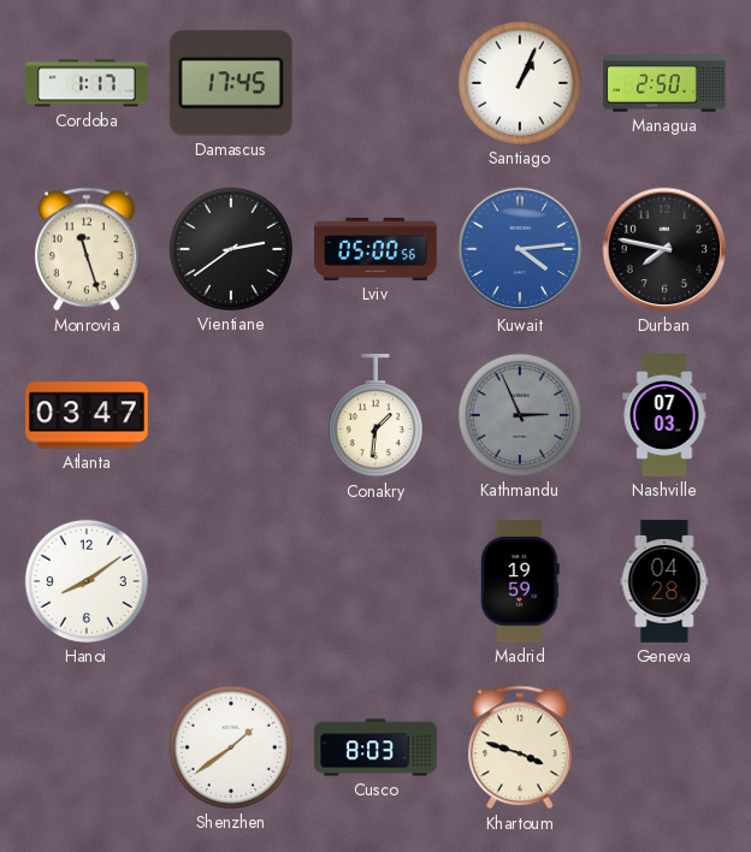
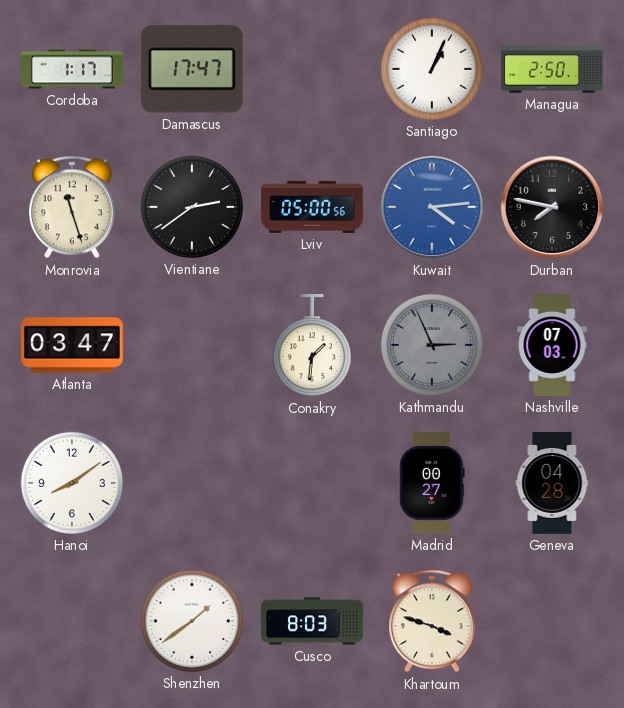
Damascus: 17:45 -> 17:47
Madrid: 19:59 -> 00:27
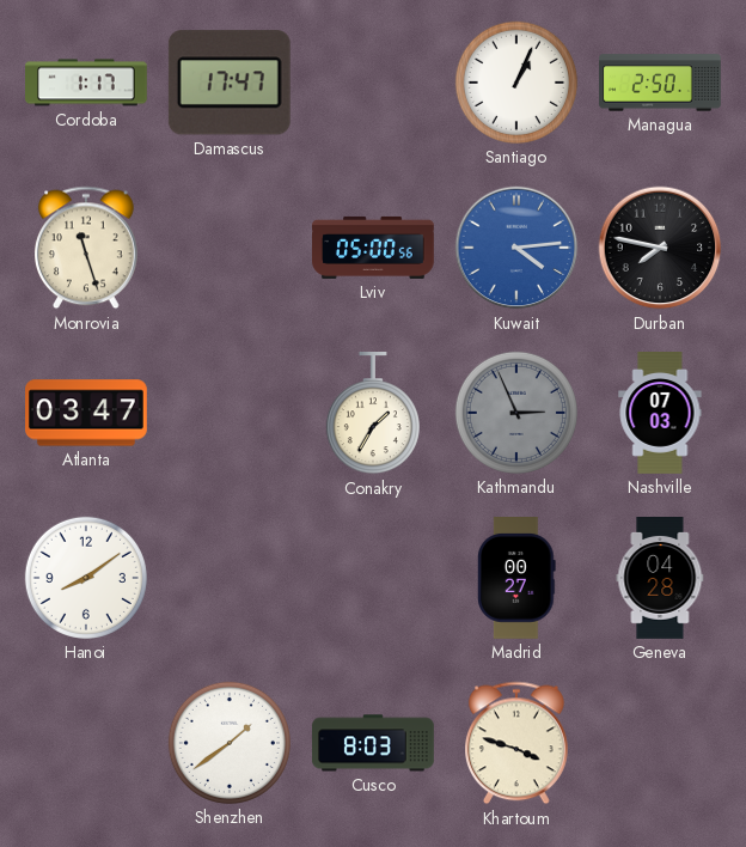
Vientiane: 2:39 -> none
Conakry: 1:31 -> 1:35
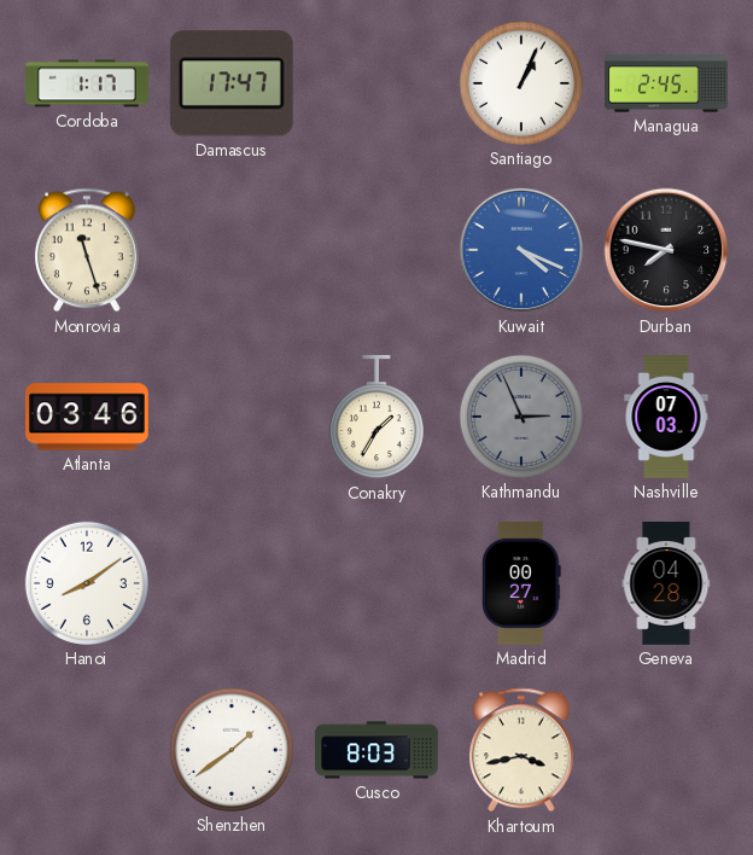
Managua: 2:50 -> 2:45
Lviv: 05:00 -> none
Kuwait: 4:14 -> 4:19
Atlanta: 03:47 -> 03:46
Khartoum: 3:48 -> 3:43
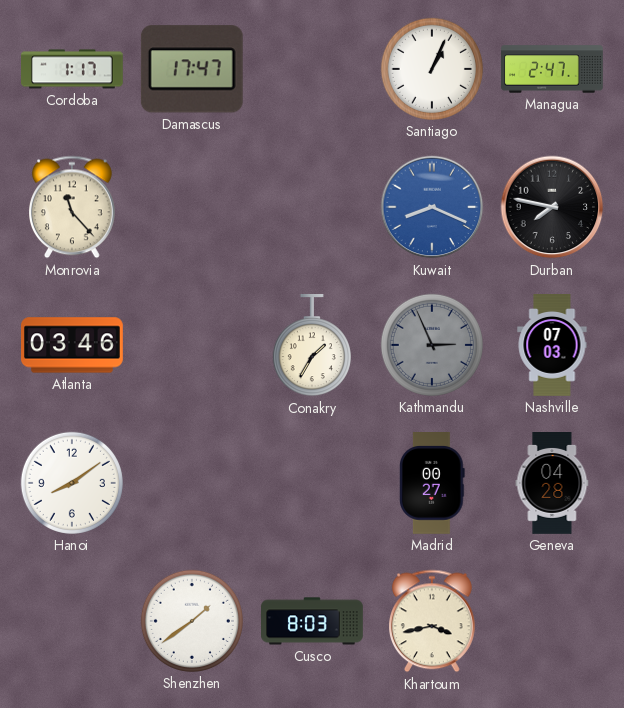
Managua: 2:45 -> 2:47
Monrovia: 11:27 -> 11:23
Kuwait: 4:19 -> 8:19
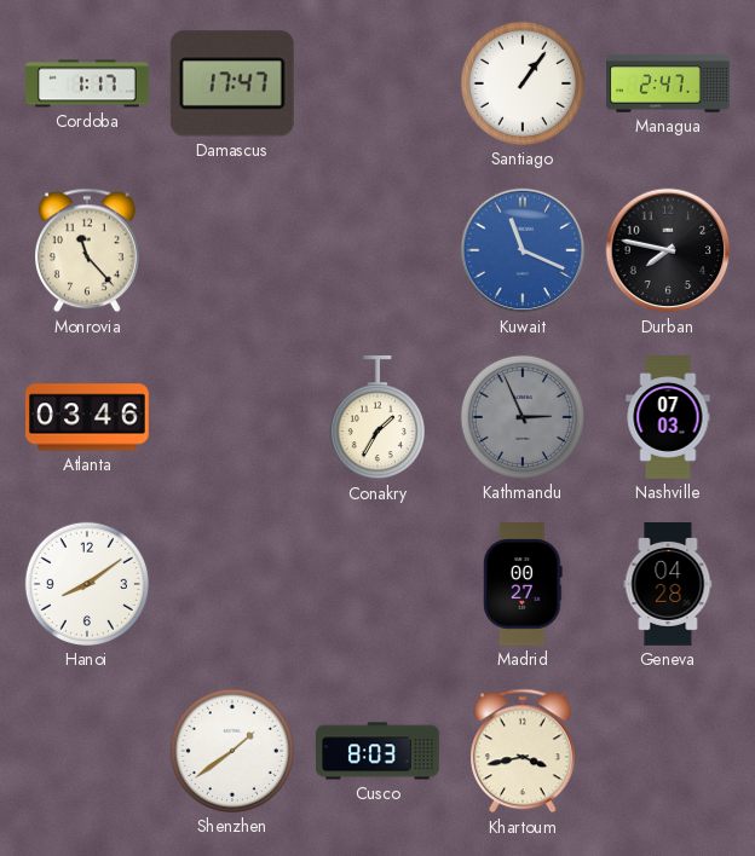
Santiago: 1:04 -> 1:06
Kuwait: 8:19 -> 11:19
